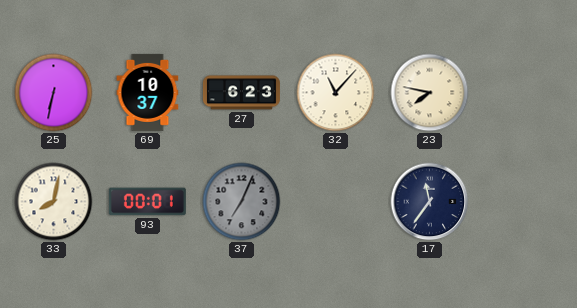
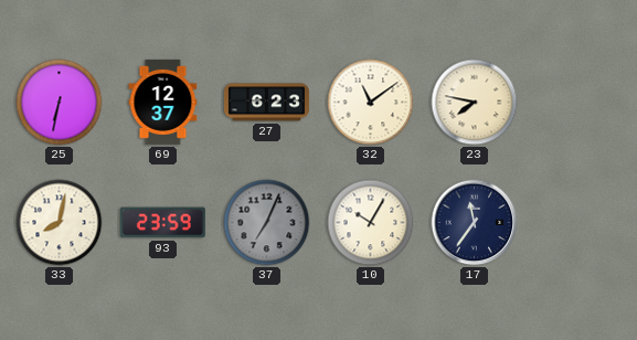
69: 10:37 -> 12:37
32: 11:07 -> 11:09
93: 00:01 -> 23:59
10: none -> 10:05
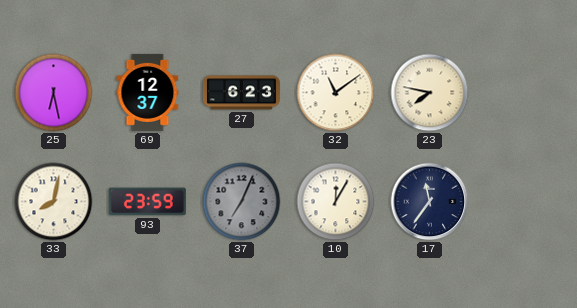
25: 6:32 -> 6:28
10: 10:05 -> 12:05
